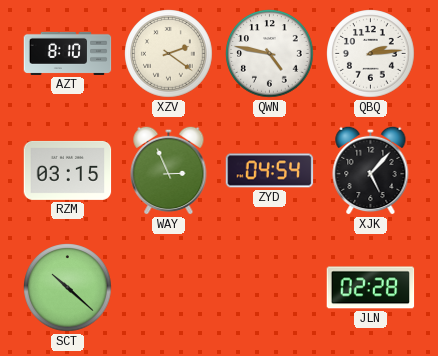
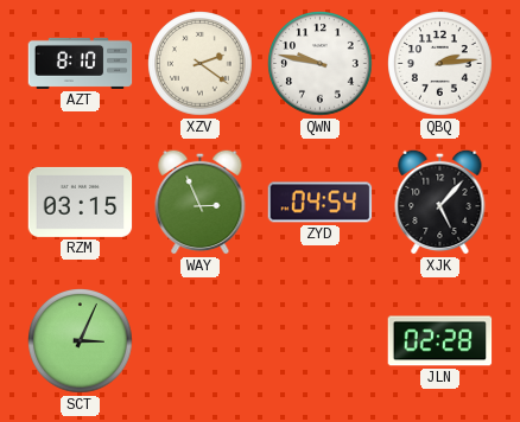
QWN: 4:47 -> 9:47
SCT: 10:22 -> 3:04
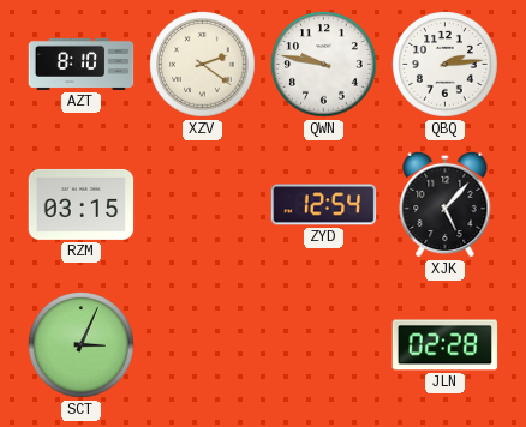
WAY: 2:56 -> none
ZYD: 04:54 -> 12:54
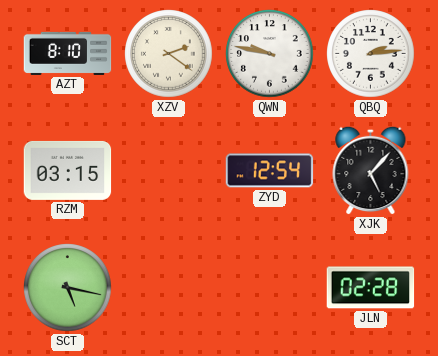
SCT: 3:04 -> 5:17
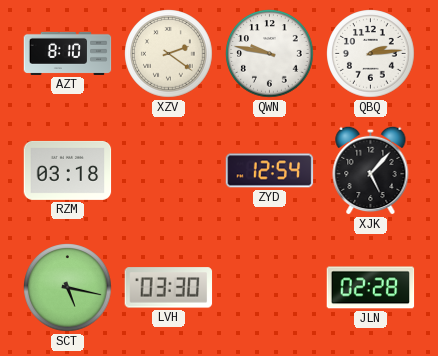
RZM: 03:15 -> 03:18
LVH: none -> 03:30
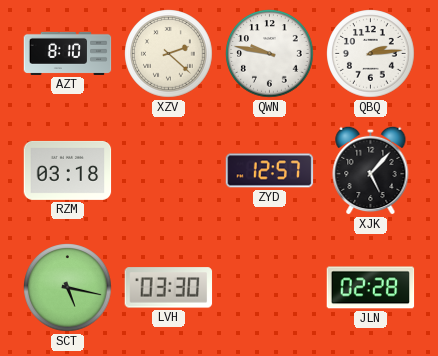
XZV: 2:21 -> 2:22
ZYD: 12:54 -> 12:57
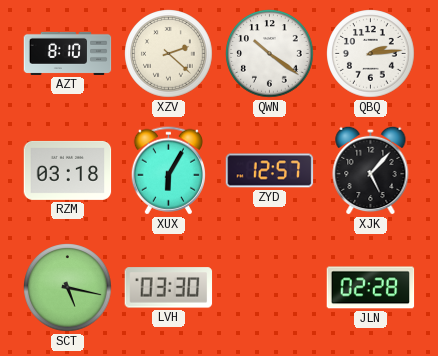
QWN: 9:47 -> 10:21
XUX: none -> 6:05
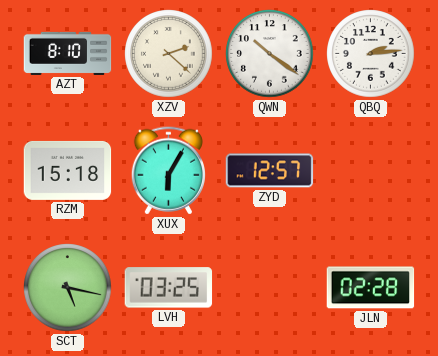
RZM: 03:18 -> 15:18
XJK: 5:07 -> none
LVH: 03:30 -> 03:25
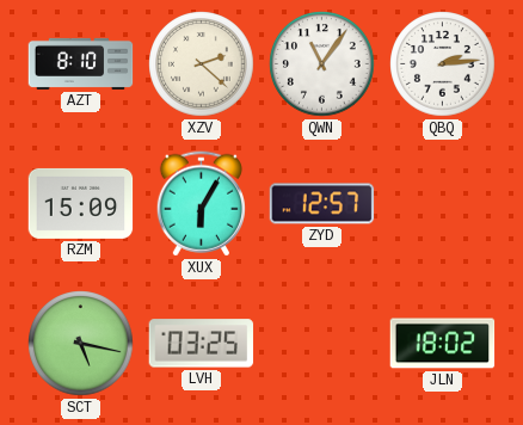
QWN: 10:21 -> 11:06
RZM: 15:18 -> 15:09
JLN: 02:28 -> 18:02
